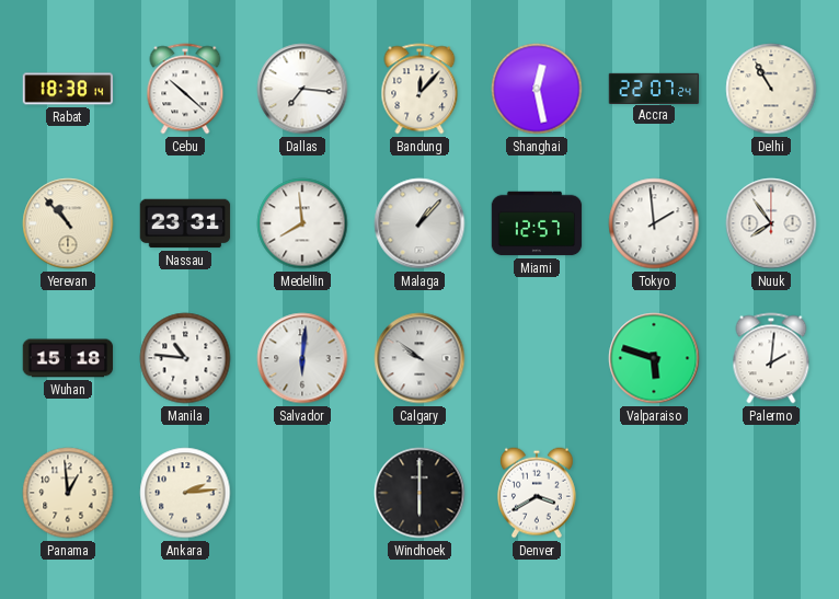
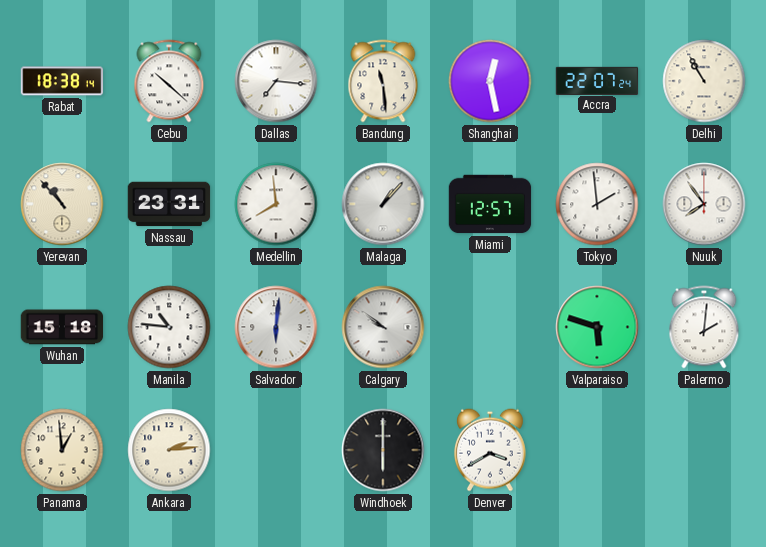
Bandung: 12:07 -> 11:29
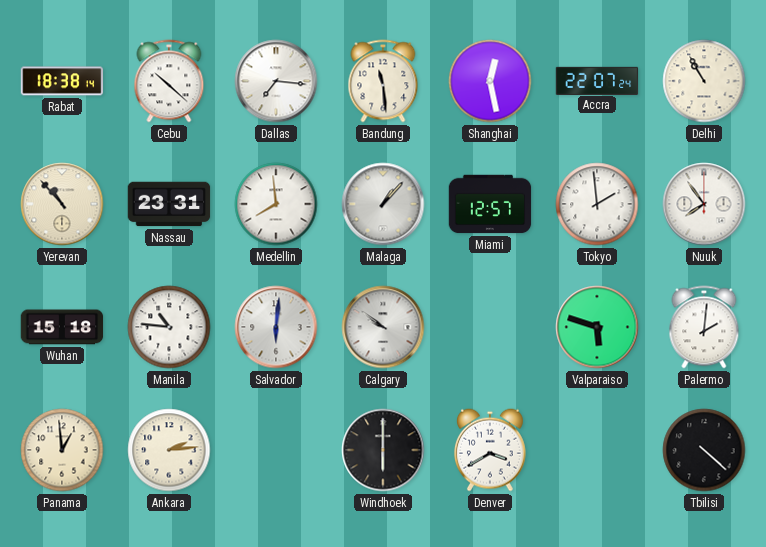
Tbilisi: none -> 4:22
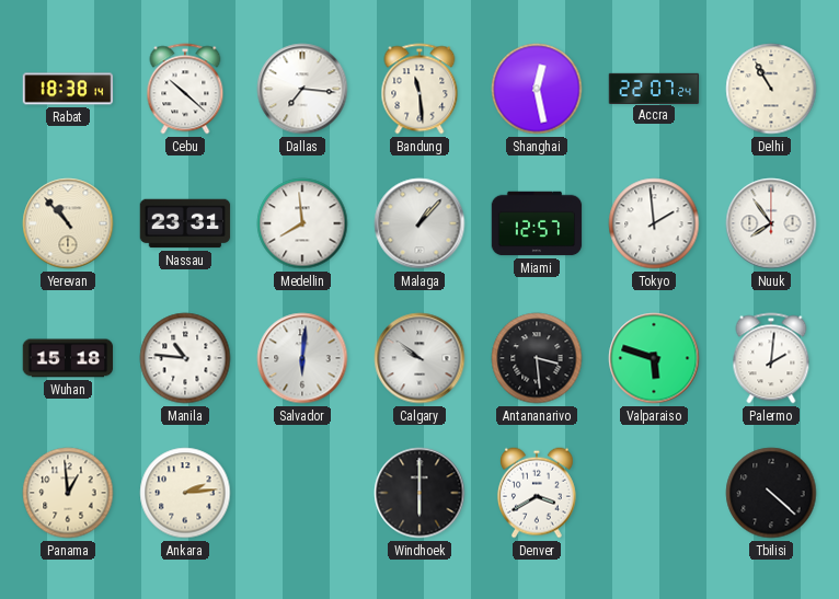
Antananarivo: none -> 3:29
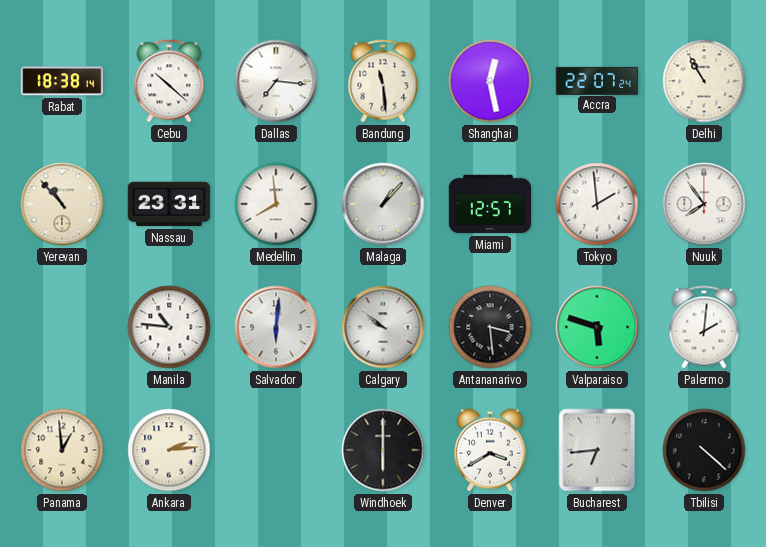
Wuhan: 15:18 -> none
Bucharest: none -> 6:44
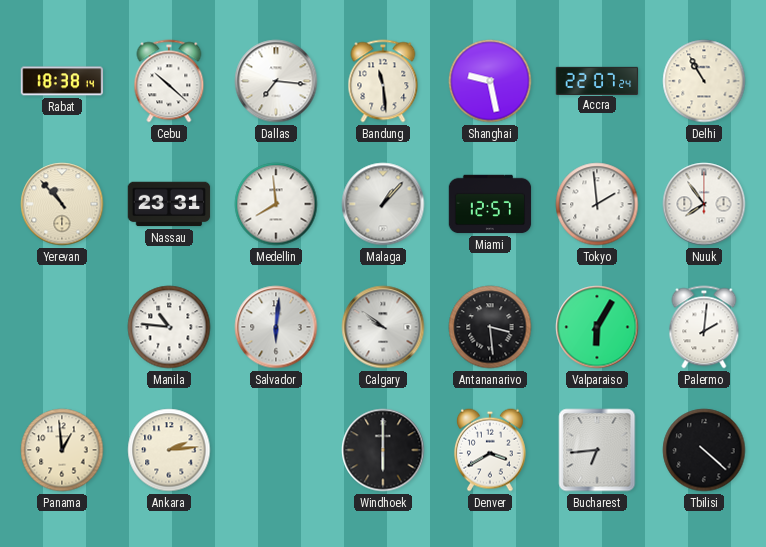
Shanghai: 12:28 -> 9:28
Valparaiso: 5:48 -> 6:05
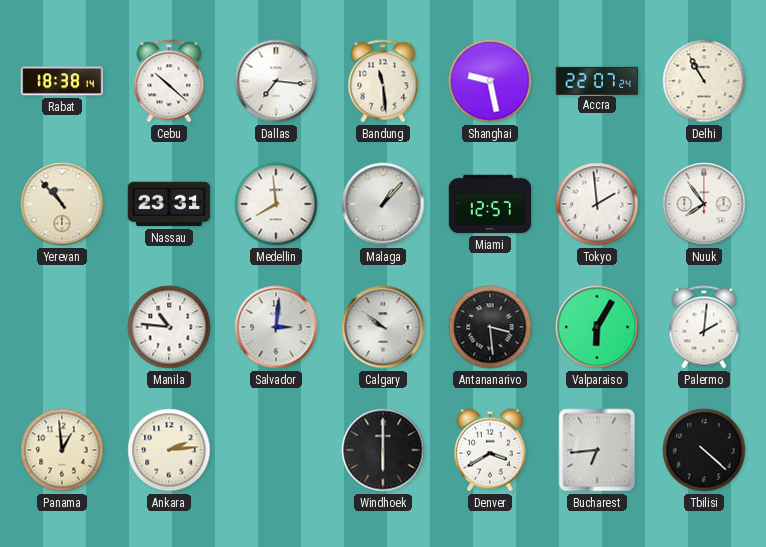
Salvador: 6:01 -> 3:01
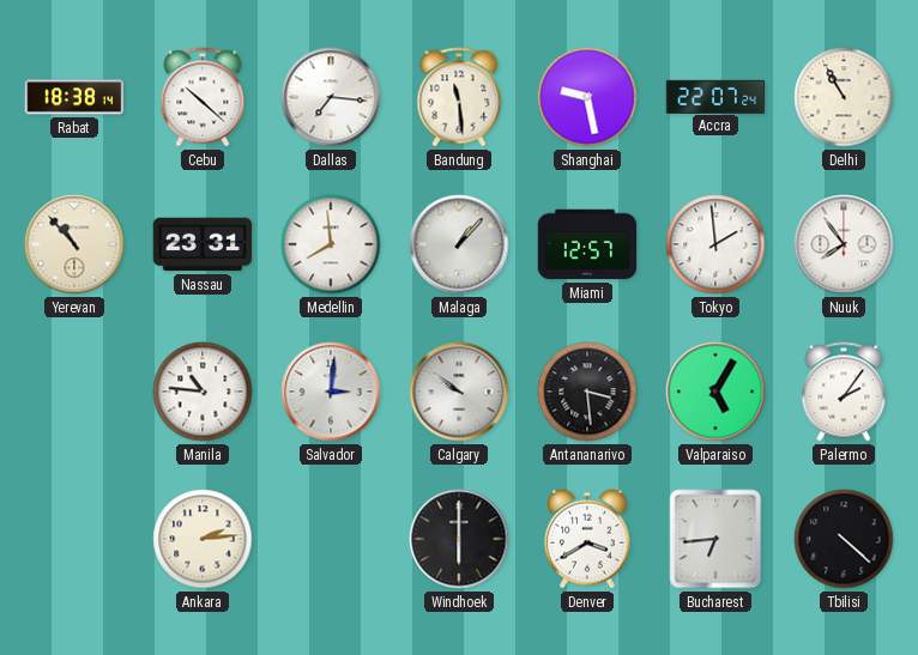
Valparaiso: 6:05 -> 5:05
Palermo: 2:01 -> 2:06
Panama: 12:59 -> none
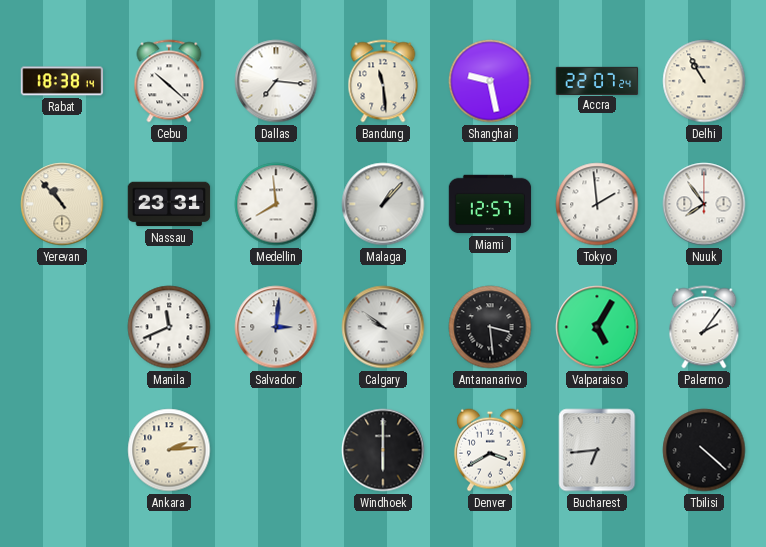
Manila: 10:46 -> 11:41
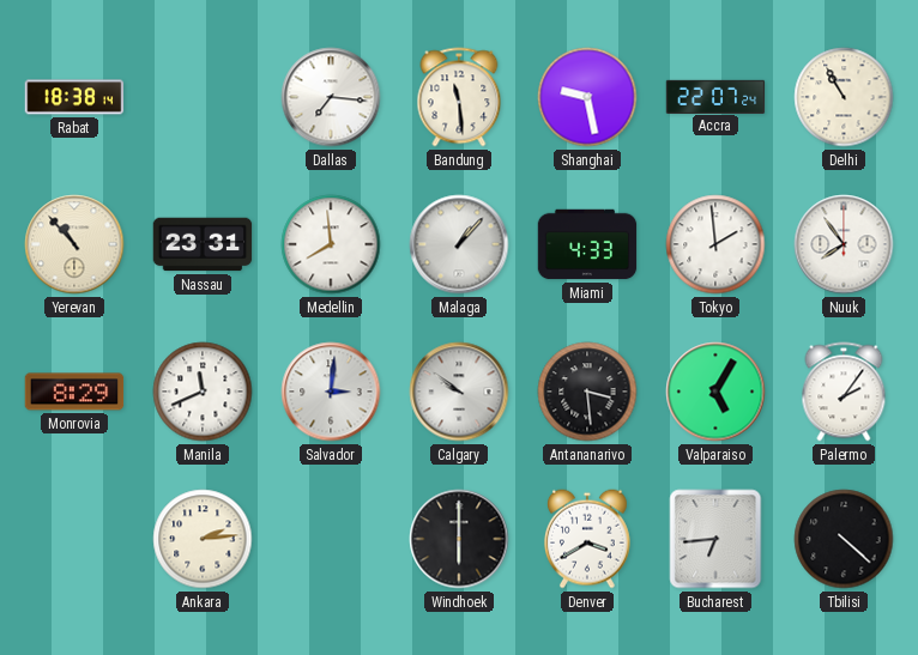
Cebu: 10:22 -> none
Miami: 12:57 -> 4:33
Monrovia: none -> 8:29
